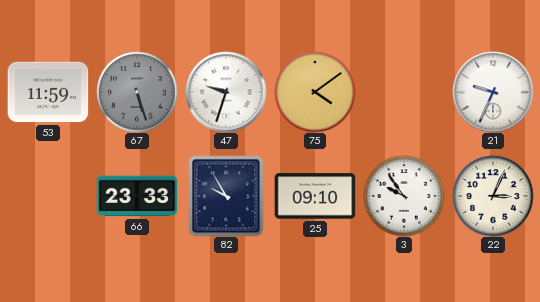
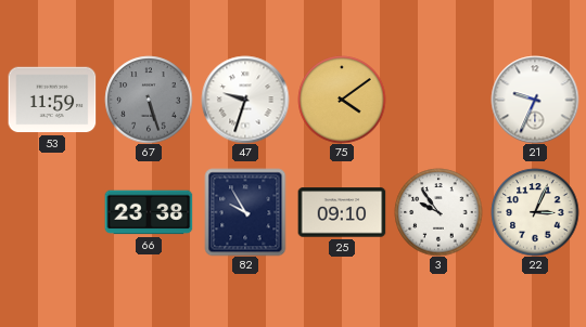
66: 23:33 -> 23:38
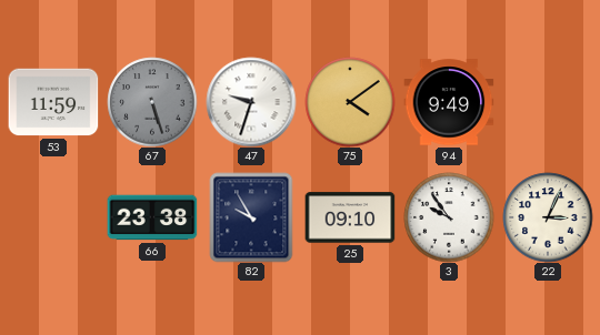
94: none -> 9:49
21: 9:34 -> none
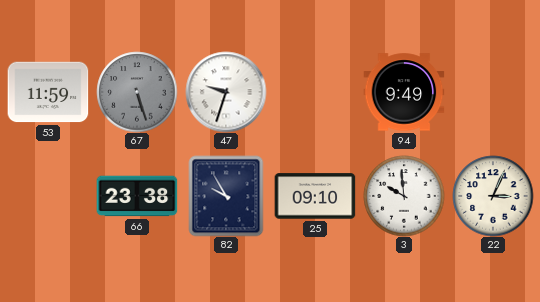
75: 4:09 -> none
3: 9:54 -> 9:59
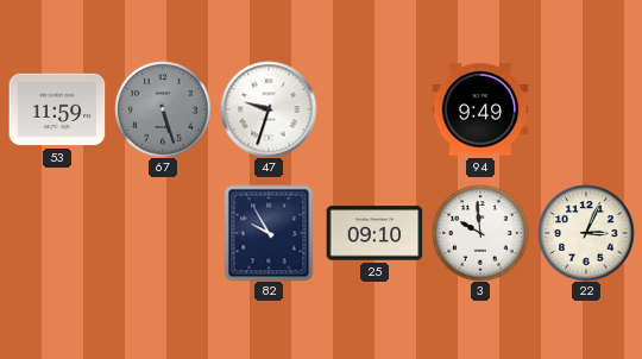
66: 23:38 -> none
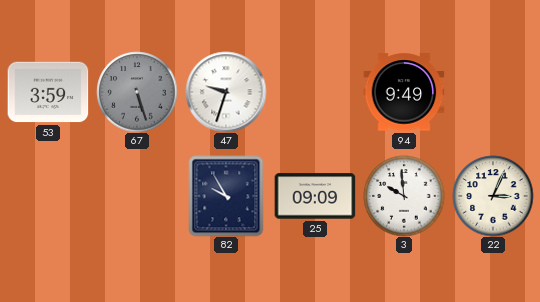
53: 11:59 -> 3:59
25: 09:10 -> 09:09
